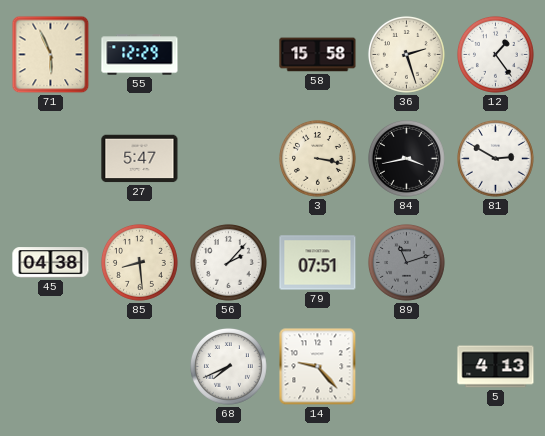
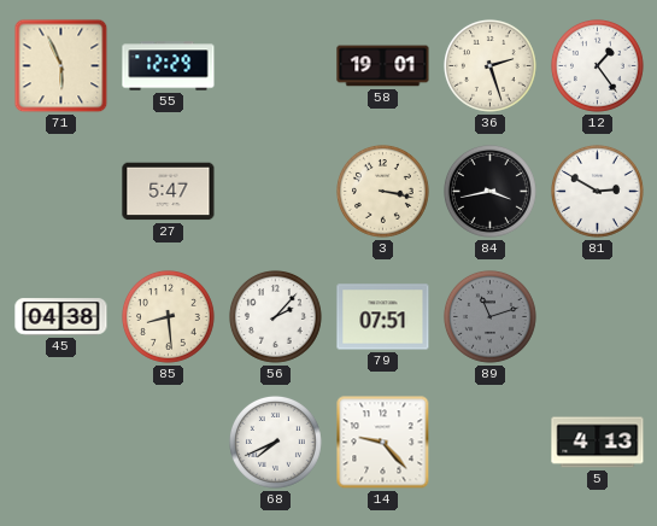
58: 15:58 -> 19:01
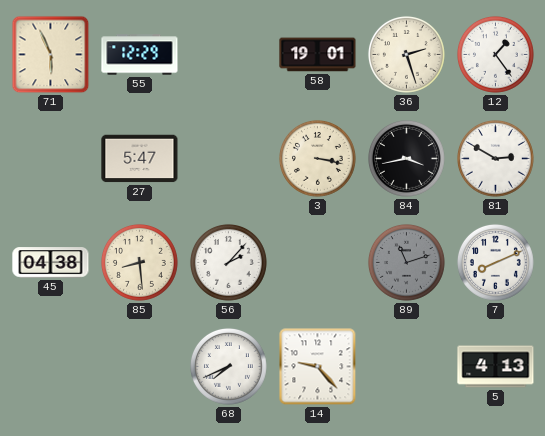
79: 07:51 -> none
7: none -> 8:11
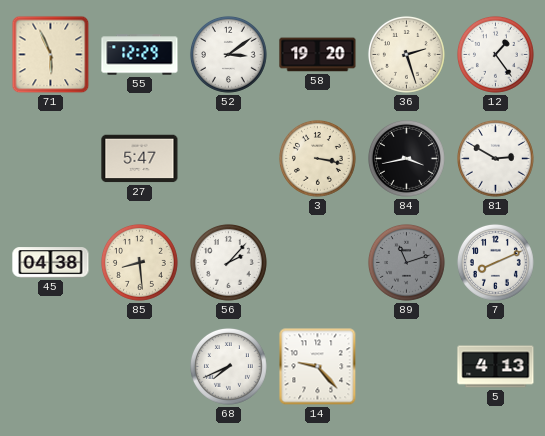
52: none -> 3:09
58: 19:01 -> 19:20
